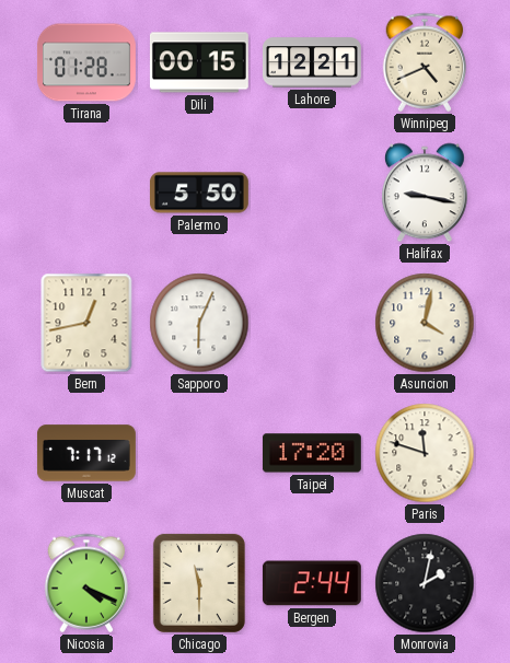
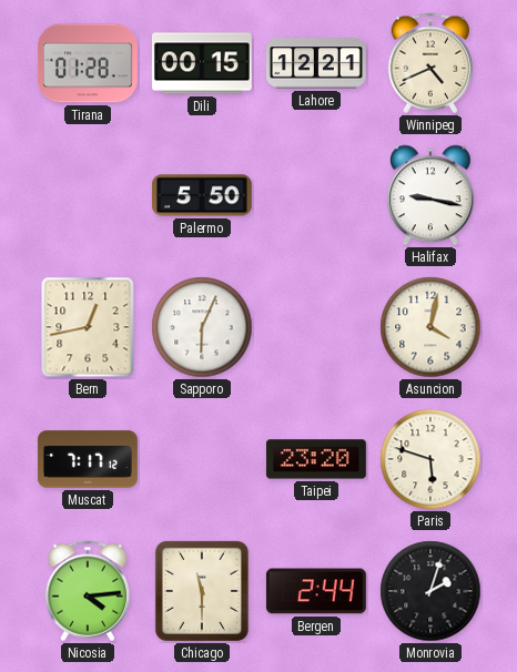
Taipei: 17:20 -> 23:20
Paris: 11:48 -> 5:48
Nicosia: 4:19 -> 4:14
Monrovia: 2:02 -> 2:03
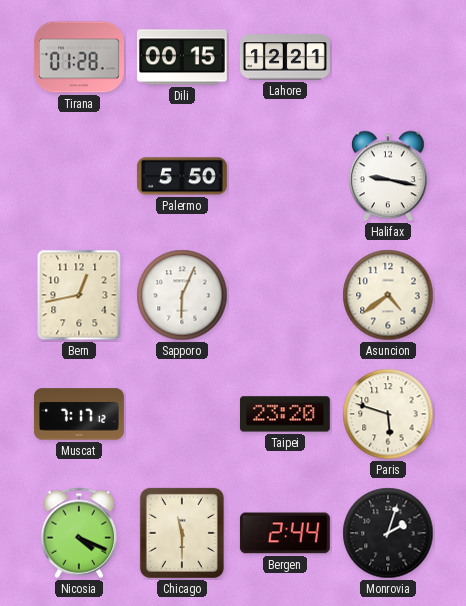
Winnipeg: 4:41 -> none
Asuncion: 4:02 -> 4:39
Nicosia: 4:14 -> 4:19
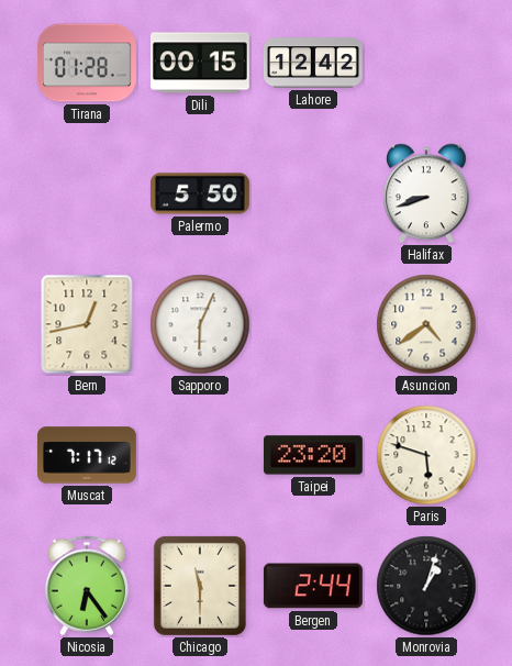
Lahore: 12:21 -> 12:42
Halifax: 9:17 -> 8:42
Nicosia: 4:19 -> 6:24
Monrovia: 2:03 -> 1:03
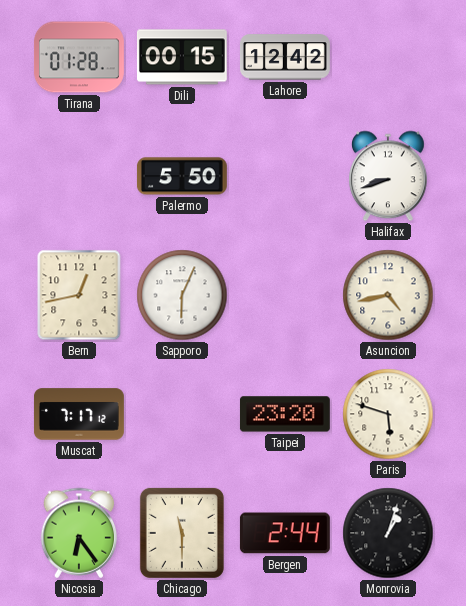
Asuncion: 4:39 -> 4:43
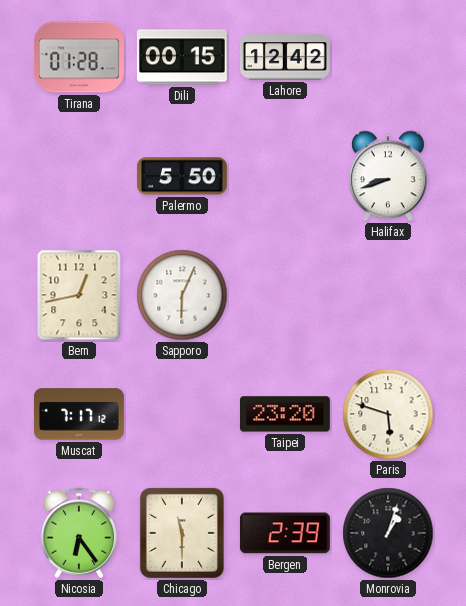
Asuncion: 4:43 -> none
Bergen: 2:44 -> 2:39
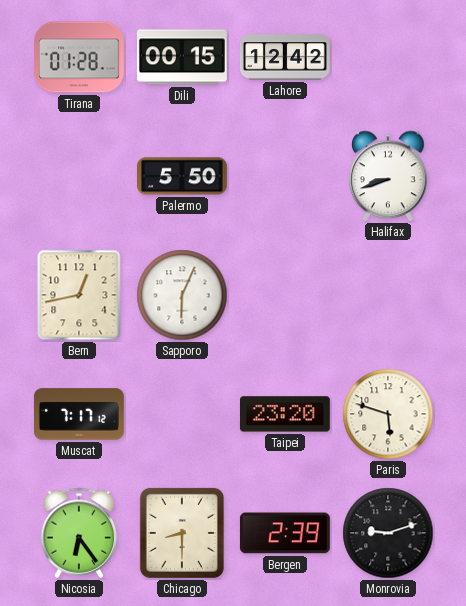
Chicago: 11:30 -> 8:30
Monrovia: 1:03 -> 9:12
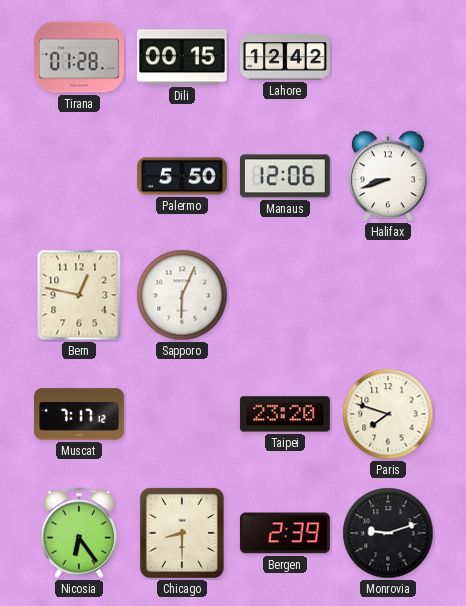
Manaus: none -> 12:06
Bern: 12:43 -> 12:47
Paris: 5:48 -> 7:48
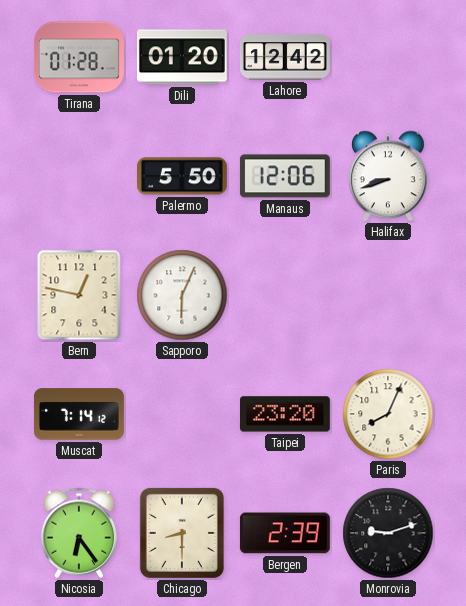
Dili: 00:15 -> 01:20
Muscat: 7:17 -> 7:14
Paris: 7:48 -> 8:04
